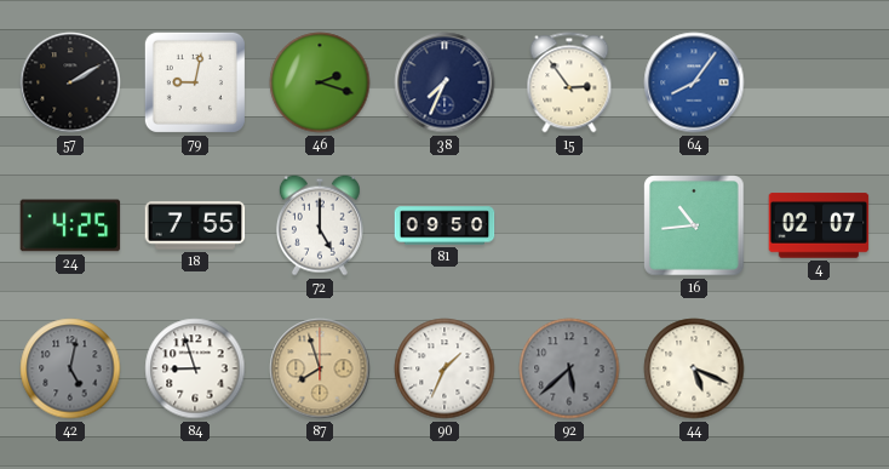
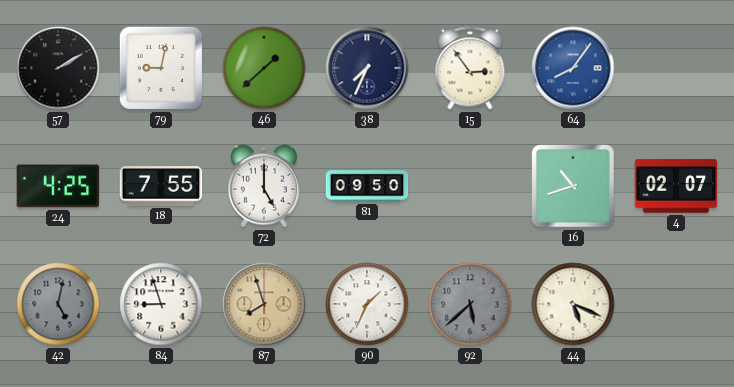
46: 2:18 -> 1:38
16: 10:44 -> 10:42
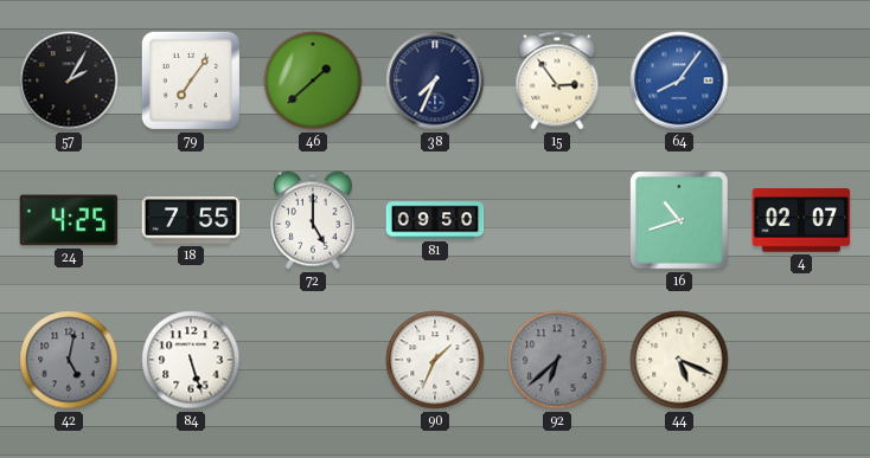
57: 2:10 -> 2:05
79: 9:02 -> 7:06
84: 8:57 -> 5:27
87: 7:57 -> none
92: 5:38 -> 6:38
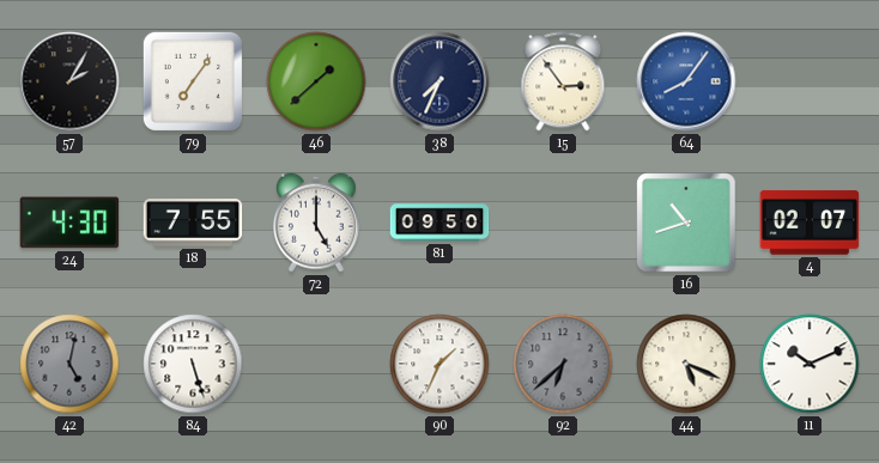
24: 4:25 -> 4:30
11: none -> 10:11
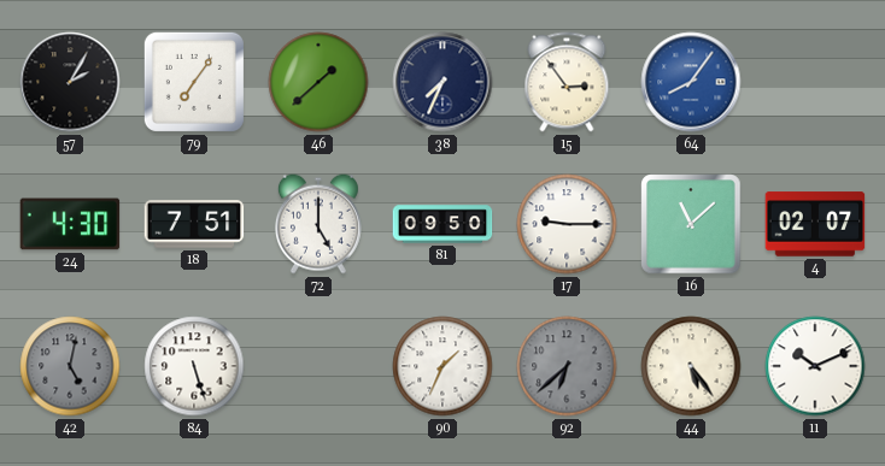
18: 7:55 -> 7:51
17: none -> 9:15
16: 10:42 -> 11:08
44: 5:19 -> 5:24
